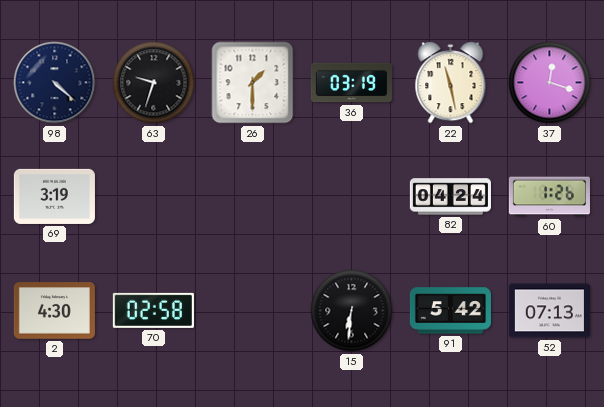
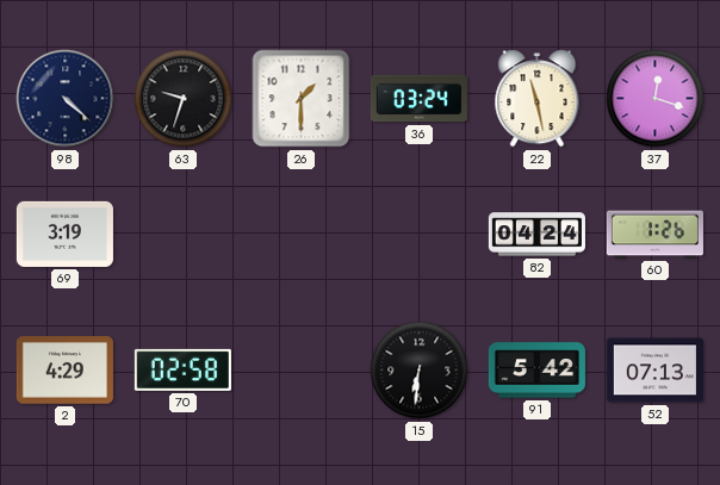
36: 03:19 -> 03:24
2: 4:30 -> 4:29
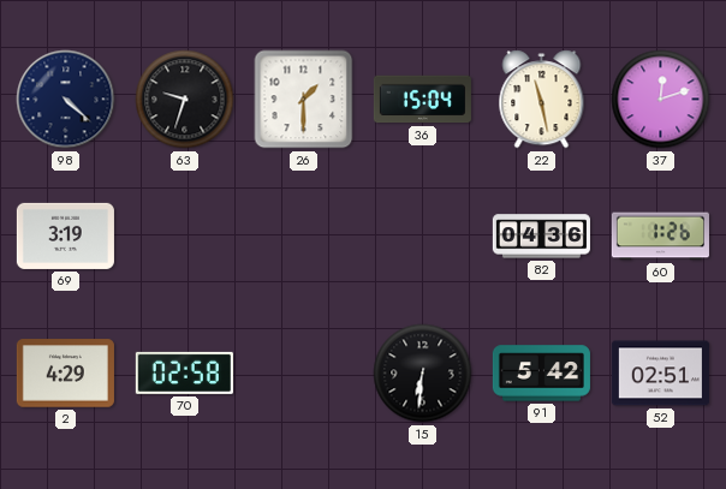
36: 03:24 -> 15:04
37: 12:18 -> 12:12
82: 04:24 -> 04:36
52: 07:13 -> 02:51
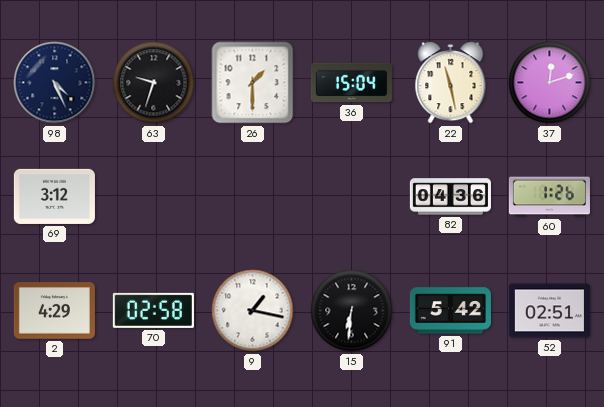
98: 4:22 -> 4:26
69: 3:19 -> 3:12
9: none -> 1:17
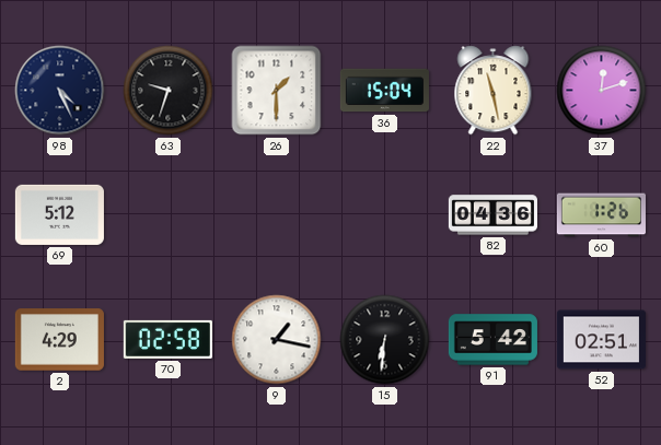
69: 3:12 -> 5:12
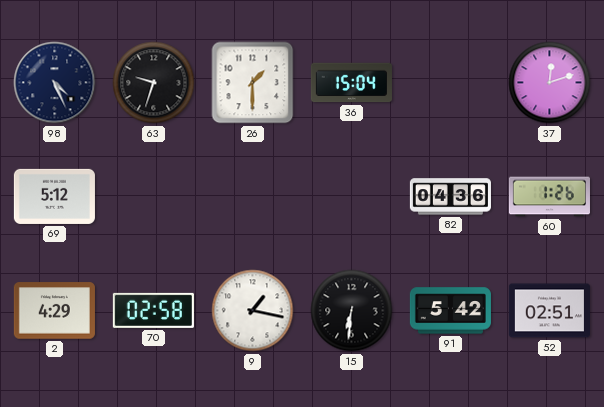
22: 11:28 -> none
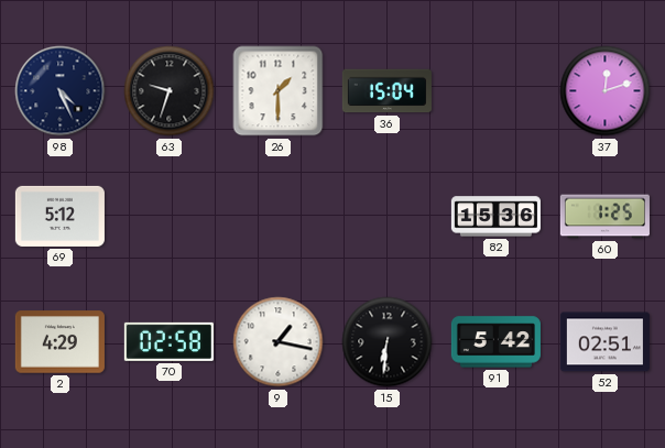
82: 04:36 -> 15:36
60: 1:26 -> 1:25
